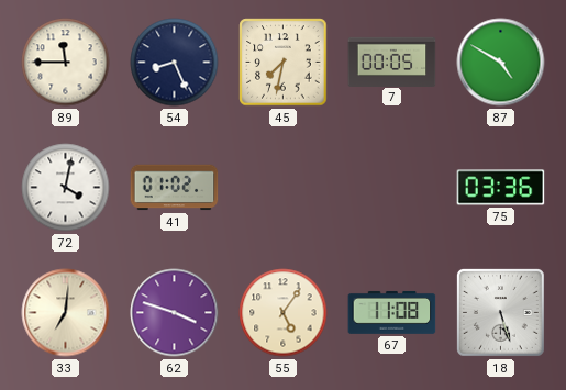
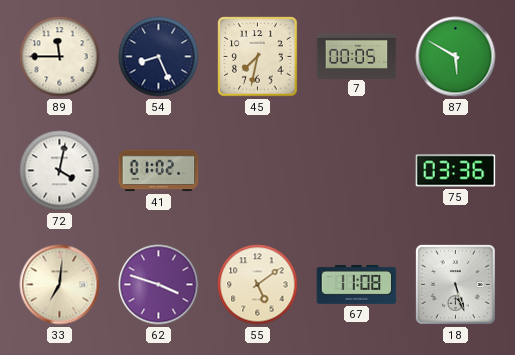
87: 4:50 -> 5:50
55: 5:06 -> 5:09
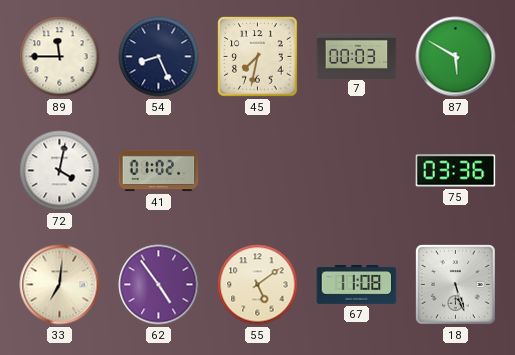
7: 00:05 -> 00:03
62: 3:48 -> 4:54
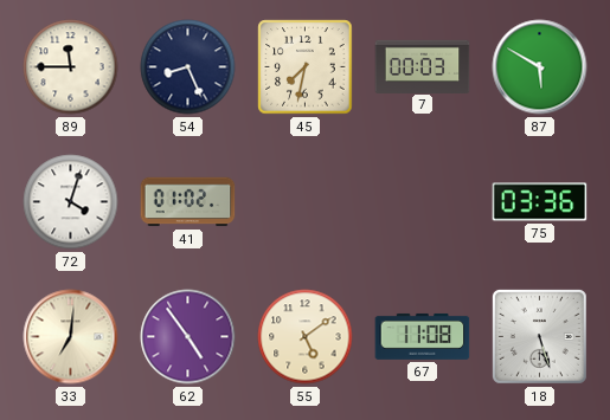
72: 4:02 -> 4:03
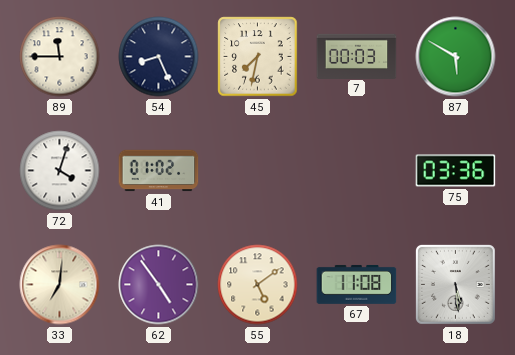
18: 5:27 -> 5:29
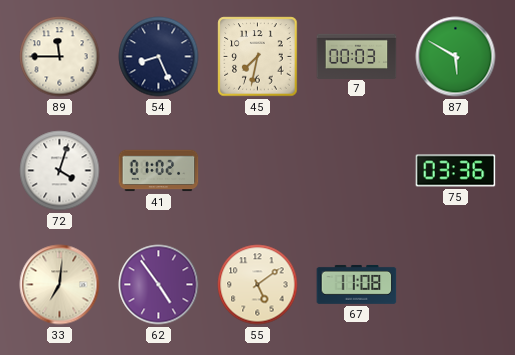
18: 5:29 -> none
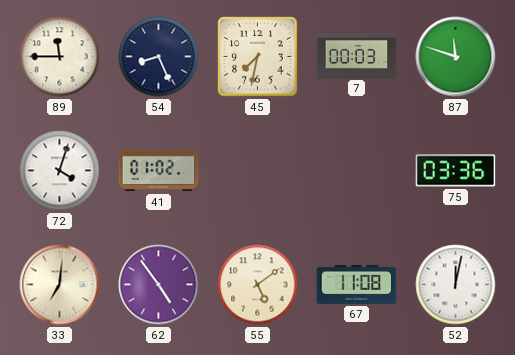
87: 5:50 -> 11:48
52: none -> 12:02
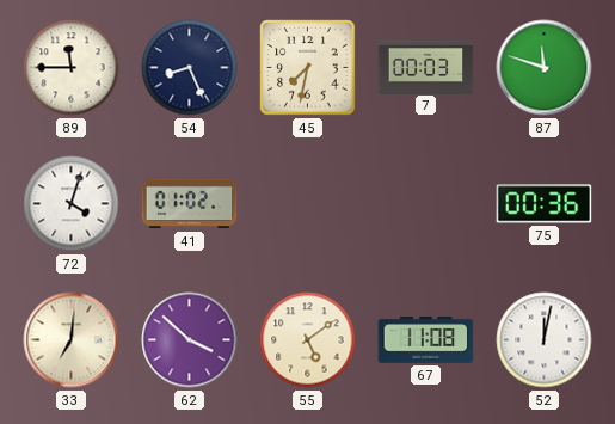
75: 03:36 -> 00:36
62: 4:54 -> 3:52
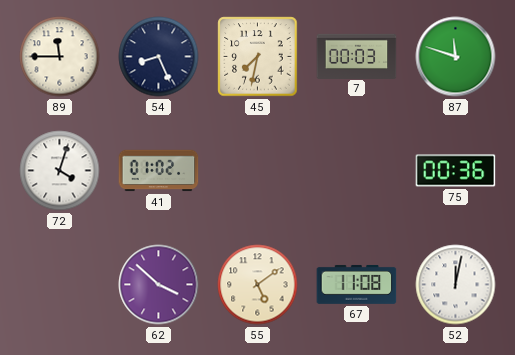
33: 7:01 -> none
